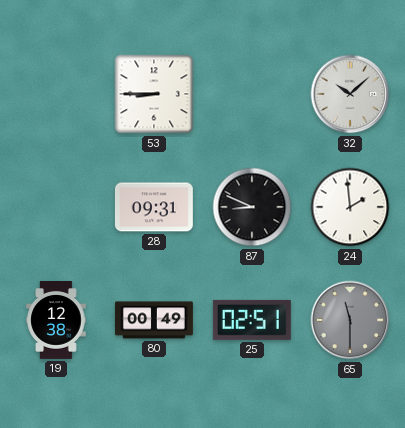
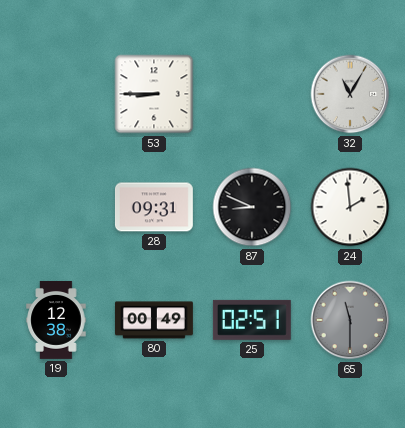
32: 10:08 -> 11:05
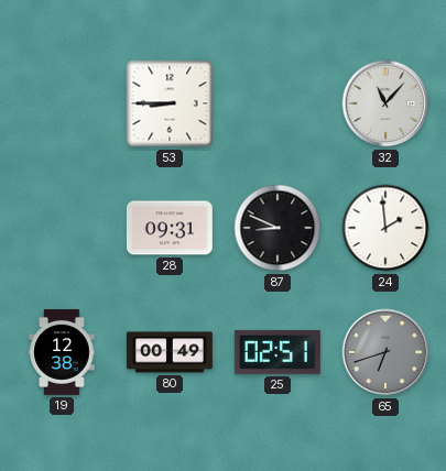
32: 11:05 -> 11:07
65: 11:30 -> 6:42
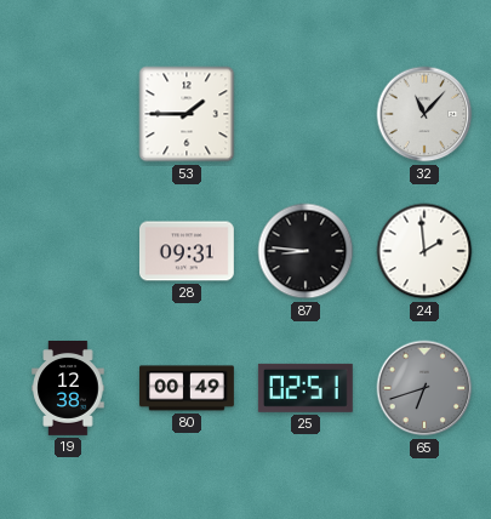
53: 8:45 -> 1:45
87: 8:49 -> 8:46
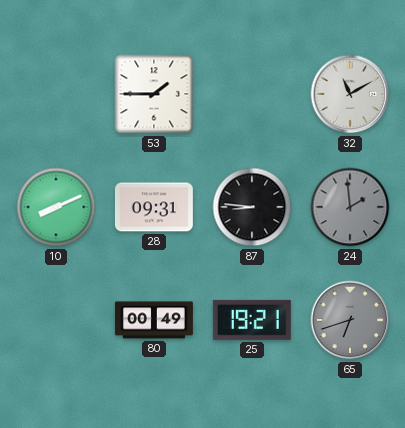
32: 11:07 -> 11:10
10: none -> 8:11
24 dial: white -> grey
19: 12:38 -> none
25: 02:51 -> 19:21
